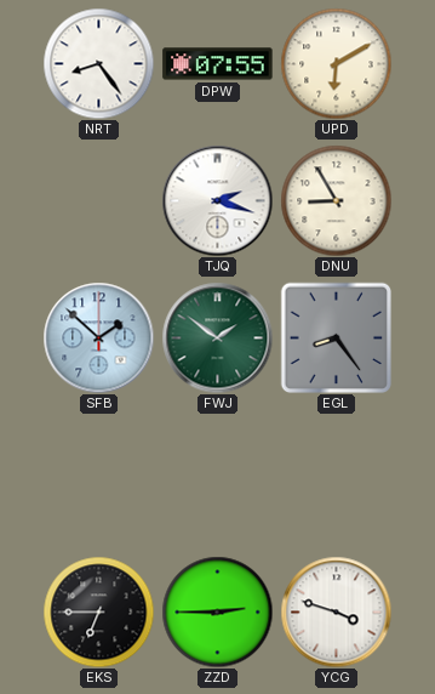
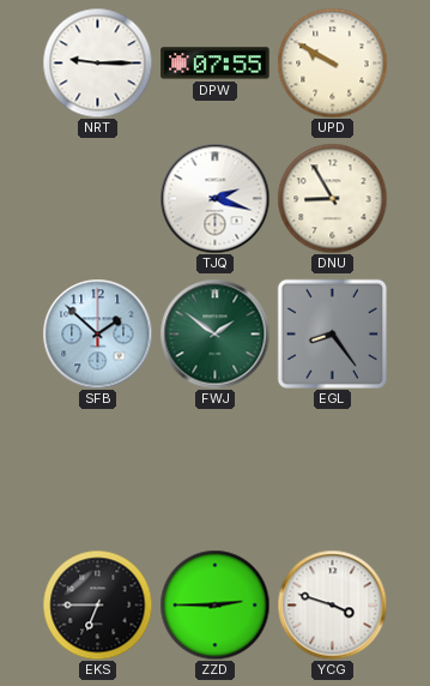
NRT: 8:24 -> 9:15
UPD: 6:10 -> 9:50
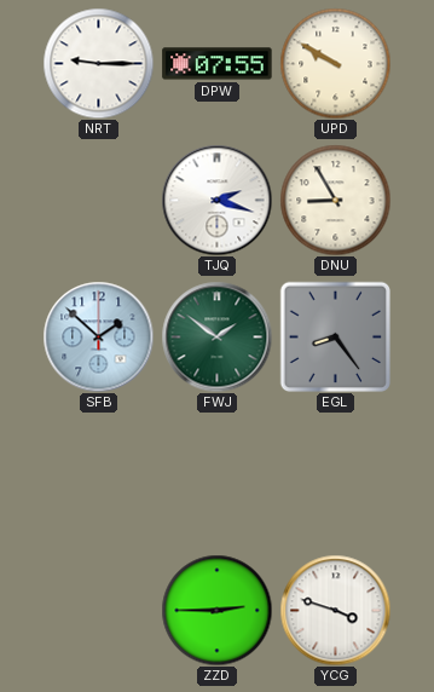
EKS: 6:45 -> none
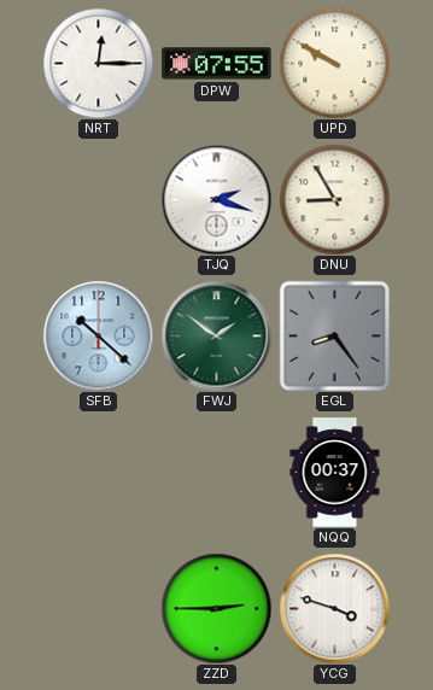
NRT: 9:15 -> 12:15
SFB: 1:52 -> 10:22
NQQ: none -> 00:37
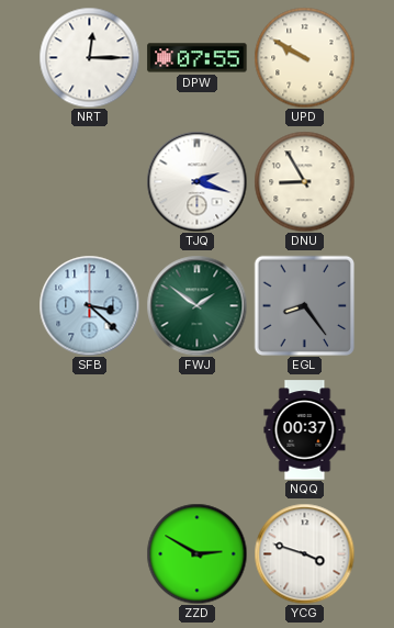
SFB: 10:22 -> 3:22
ZZD: 2:45 -> 2:50
